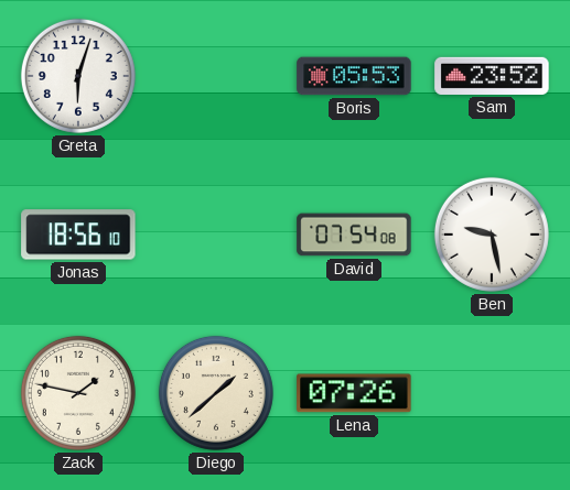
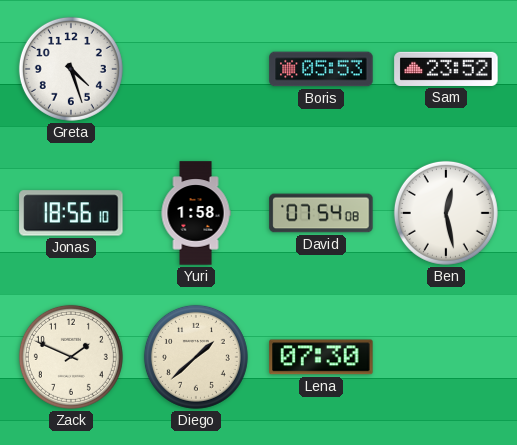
Greta: 6:03 -> 4:27
Yuri: none -> 1:58
Ben: 9:28 -> 12:28
Zack: 1:47 -> 1:49
Lena: 07:26 -> 07:30
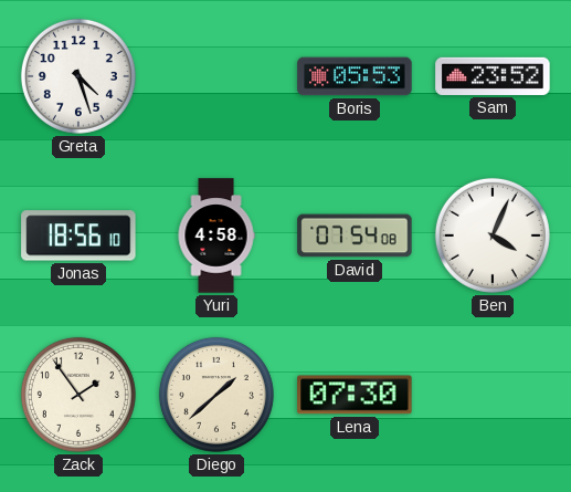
Yuri: 1:58 -> 4:58
Ben: 12:28 -> 4:04
Zack: 1:49 -> 1:54
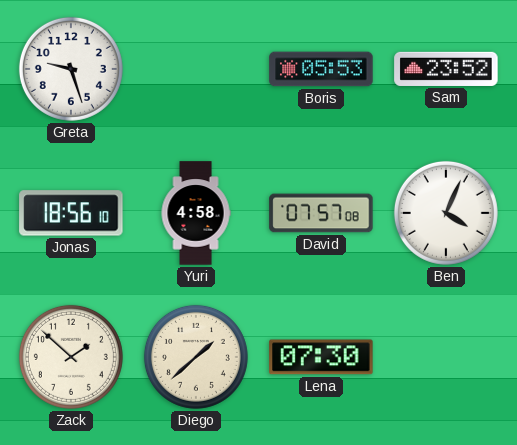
Greta: 4:27 -> 9:27
David: 07:54 -> 07:57
Zack: 1:54 -> 1:52
